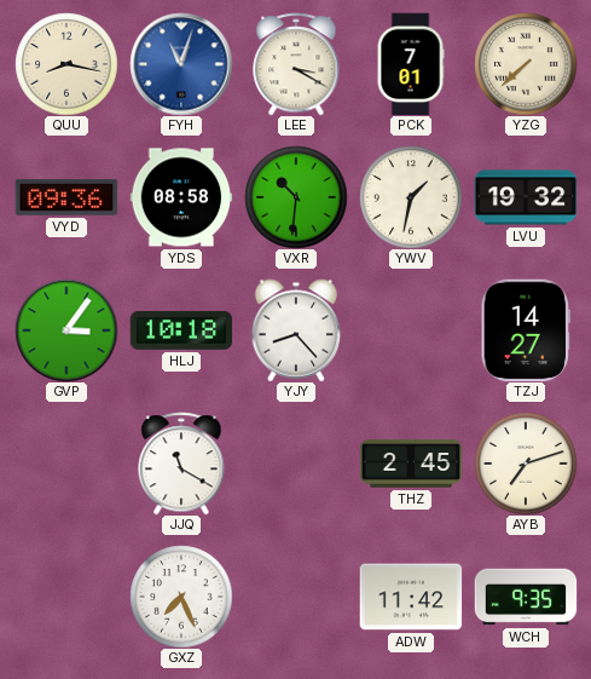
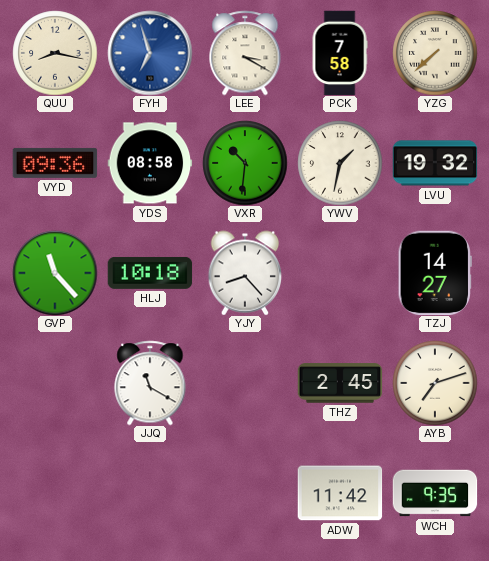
FYH: 11:03 -> 6:57
PCK: 7:01 -> 7:58
GVP: 3:06 -> 11:23
GXZ: 7:26 -> none
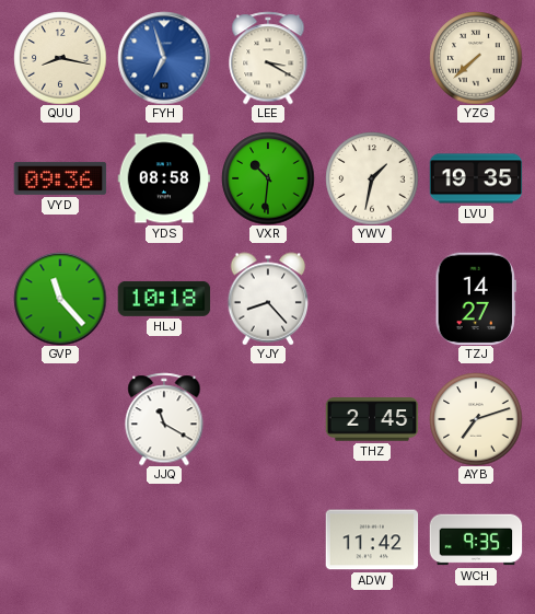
PCK: 7:58 -> none
LVU: 19:32 -> 19:35
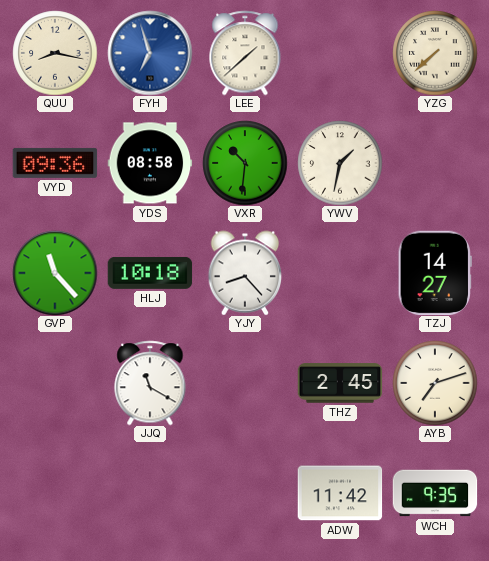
LEE: 3:20 -> 1:38
LVU: 19:35 -> none
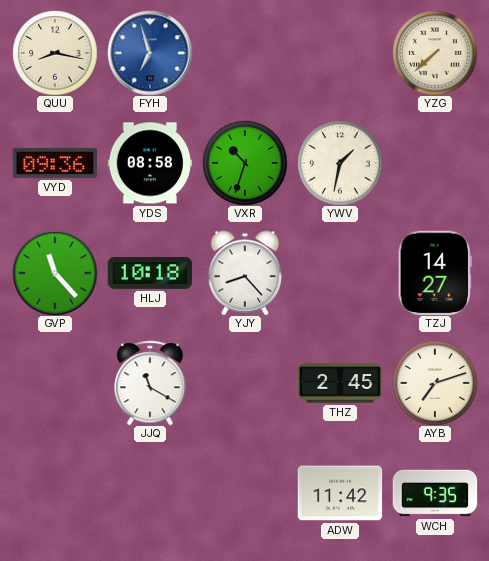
LEE: 1:38 -> none
VXR: 10:31 -> 10:33
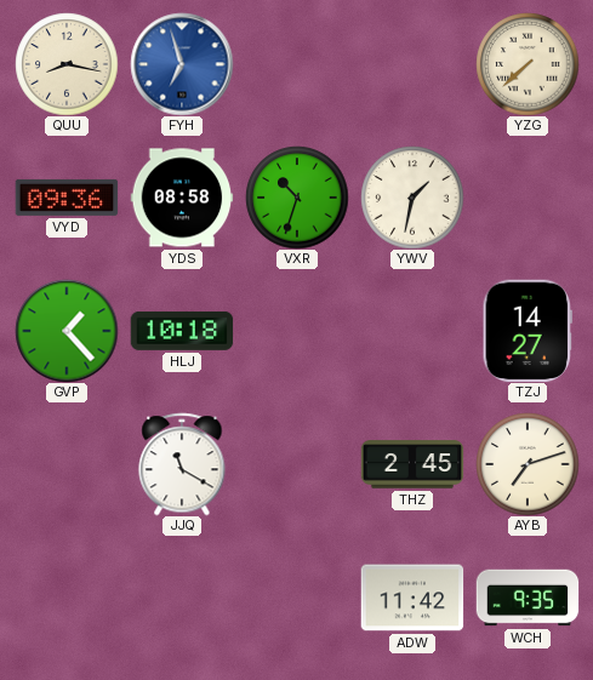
GVP: 11:23 -> 1:23
YJY: 8:23 -> none
